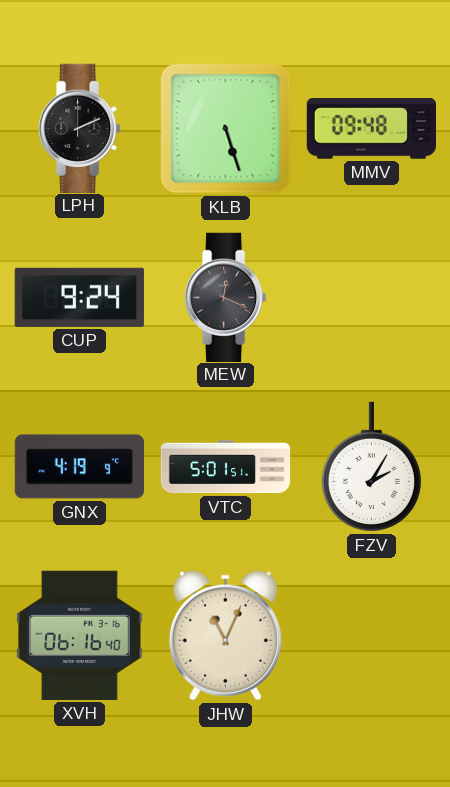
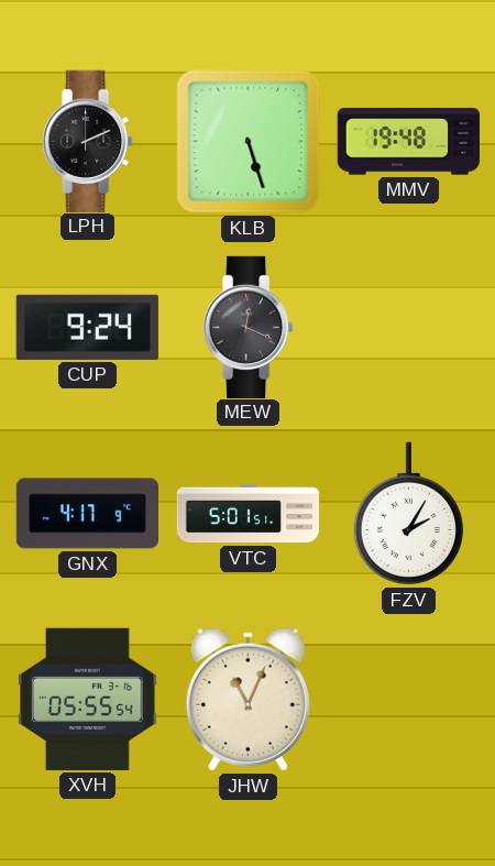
MMV: 09:48 -> 19:48
GNX: 4:19 -> 4:17
XVH: 06:16 -> 05:55
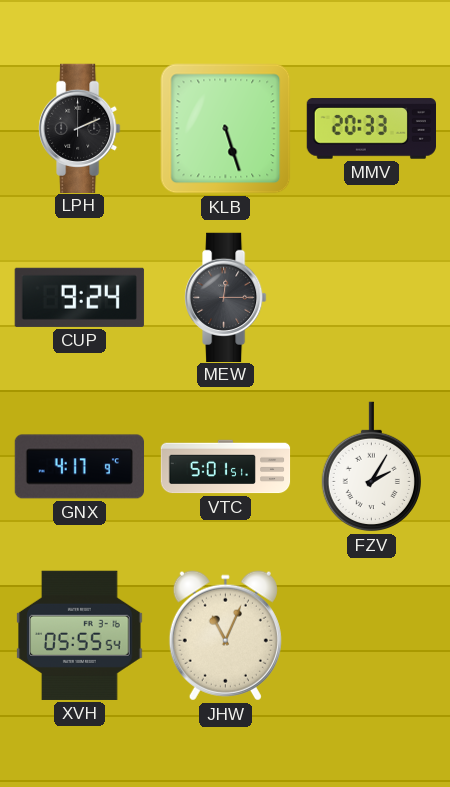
MMV: 19:48 -> 20:33
MEW: 12:19 -> 12:15
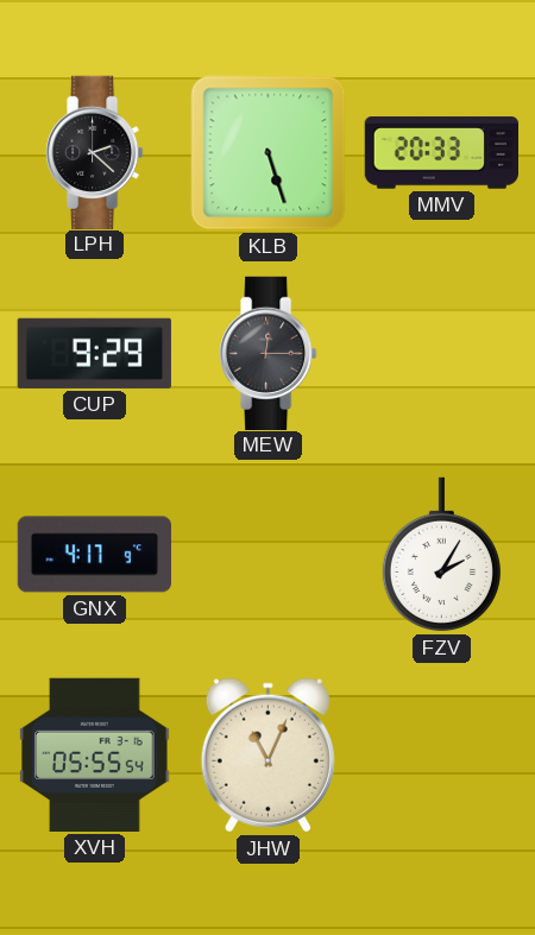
LPH: 2:11 -> 2:22
CUP: 9:24 -> 9:29
VTC: 5:01 -> none
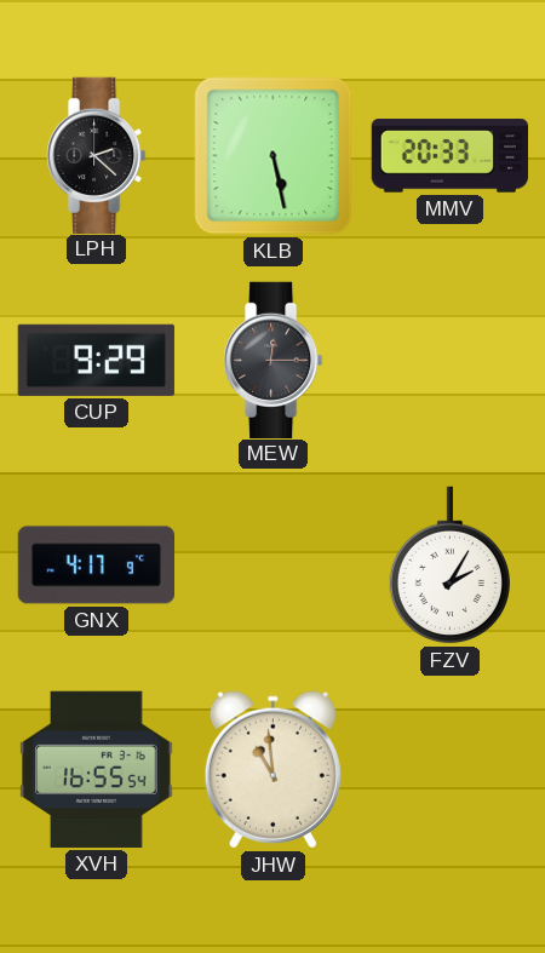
KLB: 5:27 -> 5:28
XVH: 05:55 -> 16:55
JHW: 11:04 -> 10:59
